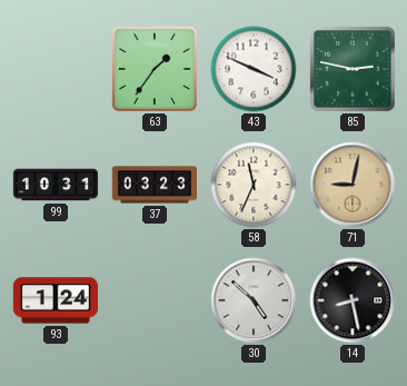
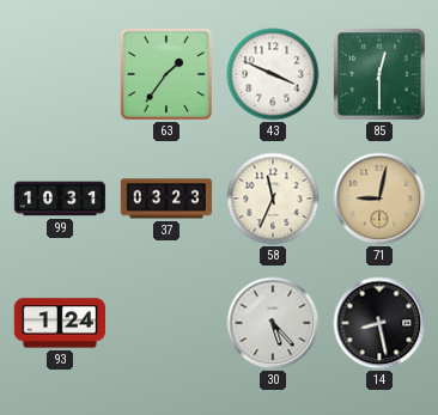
85: 2:47 -> 12:30
30: 4:52 -> 5:23
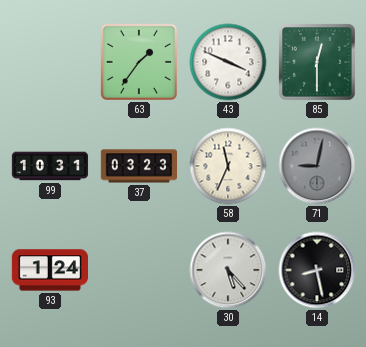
71 dial: champagne -> grey
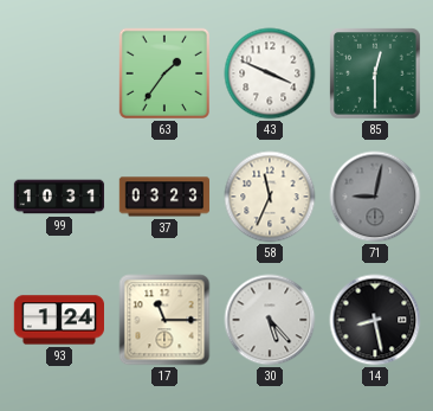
17: none -> 11:15
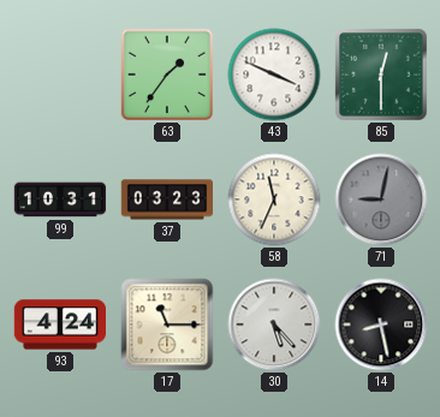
93: 1:24 -> 4:24
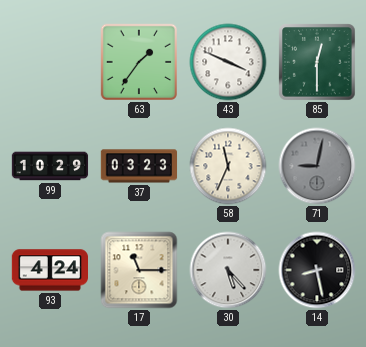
99: 10:31 -> 10:29
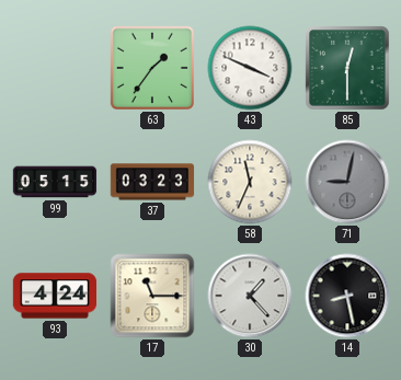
99: 10:29 -> 05:15
30: 5:23 -> 1:23
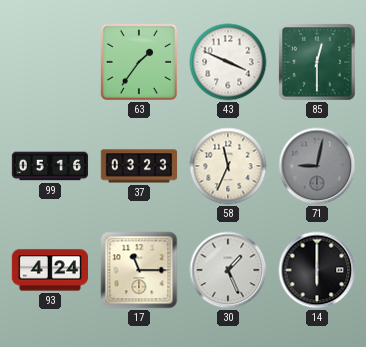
99: 05:15 -> 05:16
30: 1:23 -> 1:26
14: 8:28 -> 6:00
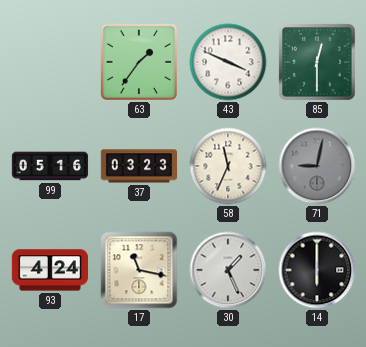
17: 11:15 -> 11:17
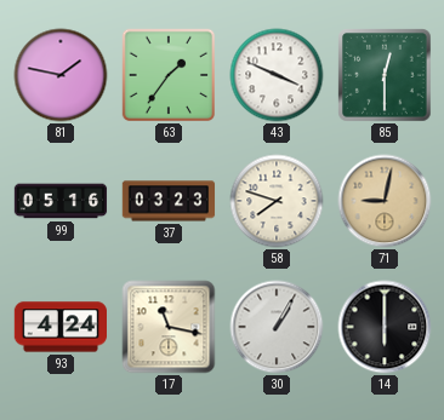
81: none -> 1:47
58: 11:34 -> 7:48
71 dial: grey -> champagne
30: 1:26 -> 1:05
